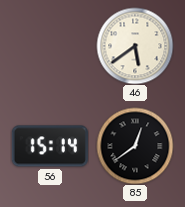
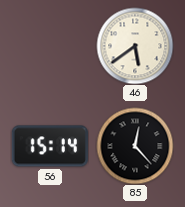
85: 12:39 -> 12:23
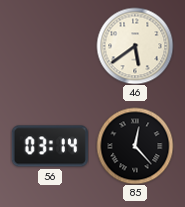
56: 15:14 -> 03:14
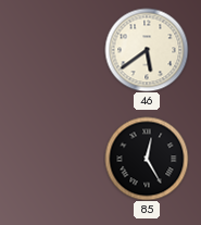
56: 03:14 -> none
85: 12:23 -> 12:25
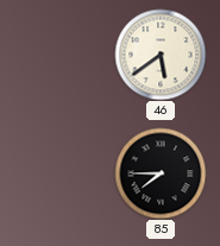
85: 12:25 -> 7:45
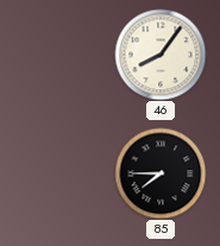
46: 5:39 -> 8:06
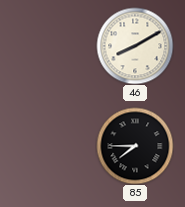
46: 8:06 -> 8:10
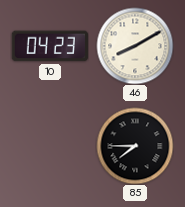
10: none -> 04:23
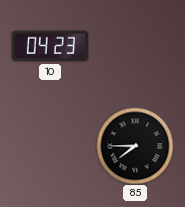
46: 8:10 -> none
